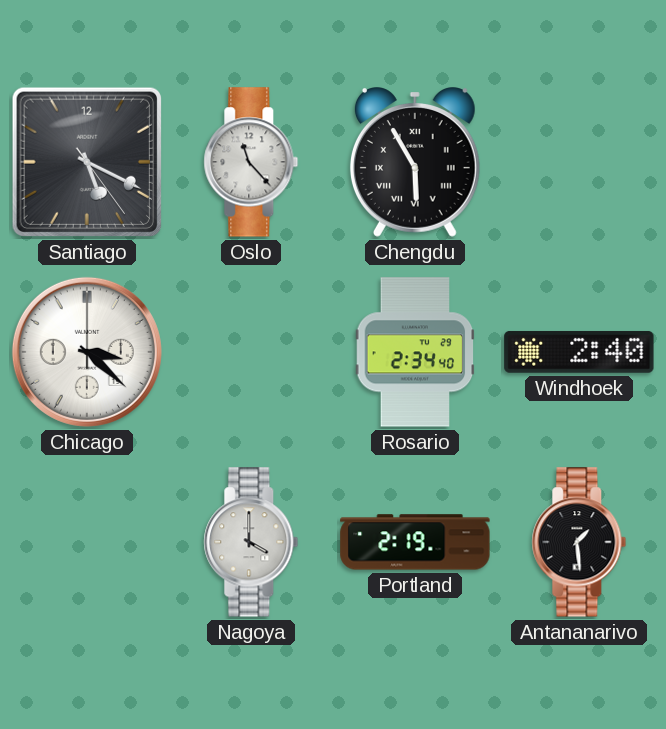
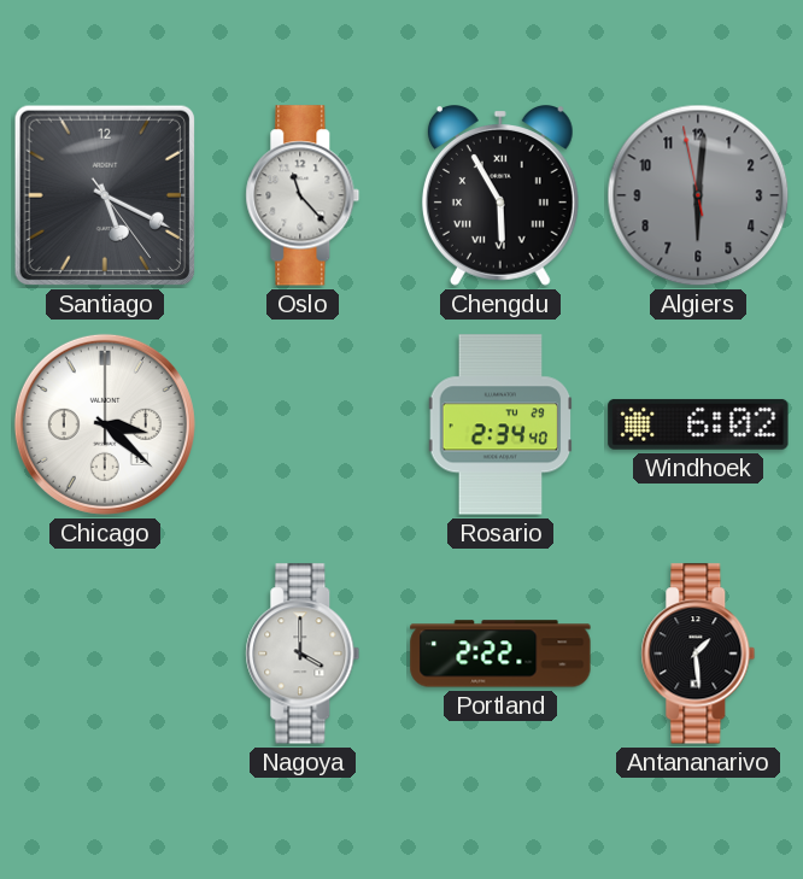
Algiers: none -> 6:00
Windhoek: 2:40 -> 6:02
Portland: 2:19 -> 2:22
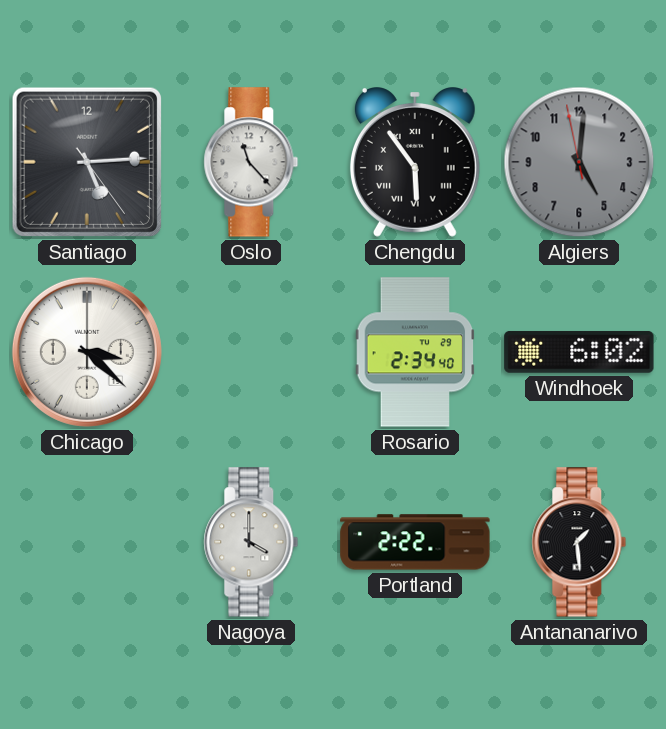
Santiago: 5:19 -> 5:14
Chengdu: 5:55 -> 5:54
Algiers: 6:00 -> 5:00
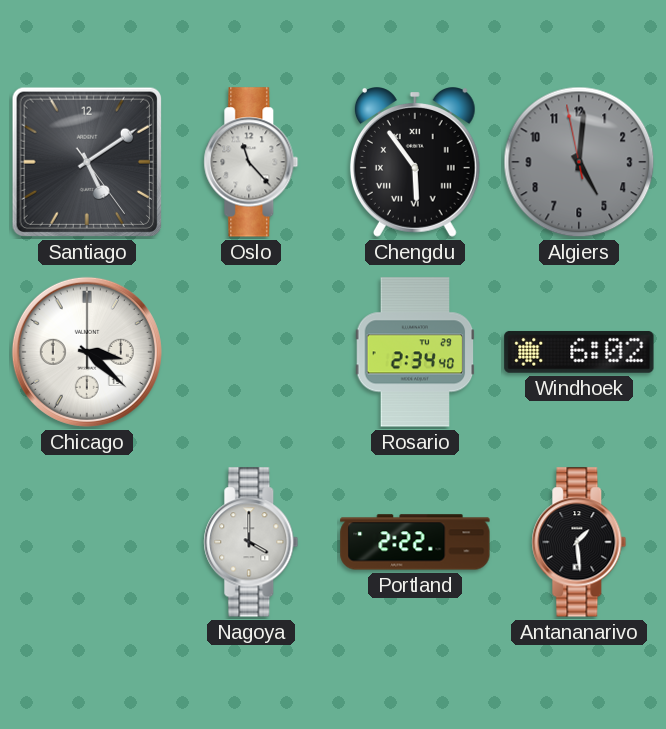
Santiago: 5:14 -> 5:09
